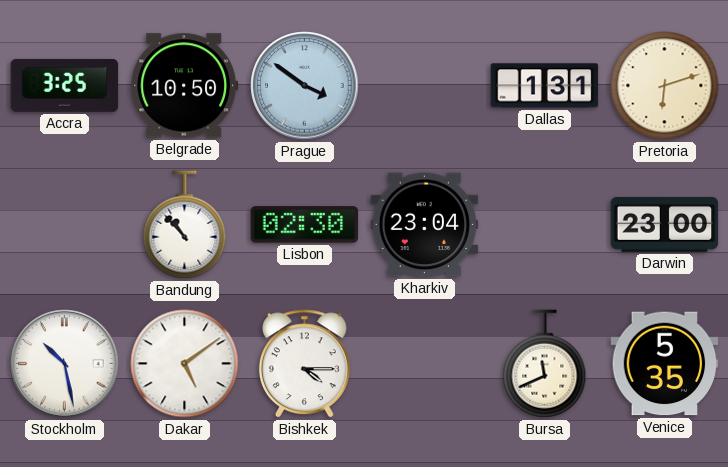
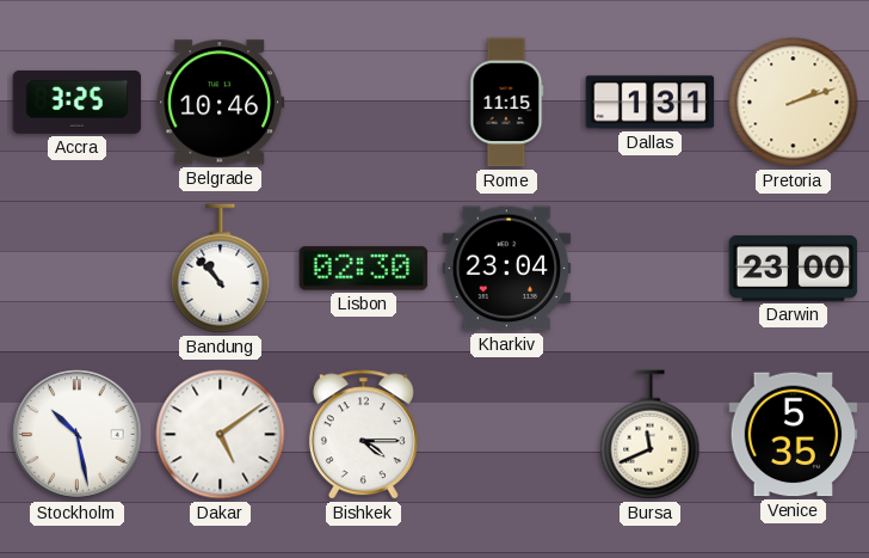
Belgrade: 10:50 -> 10:46
Prague: 3:51 -> none
Rome: none -> 11:15
Pretoria: 6:12 -> 2:12
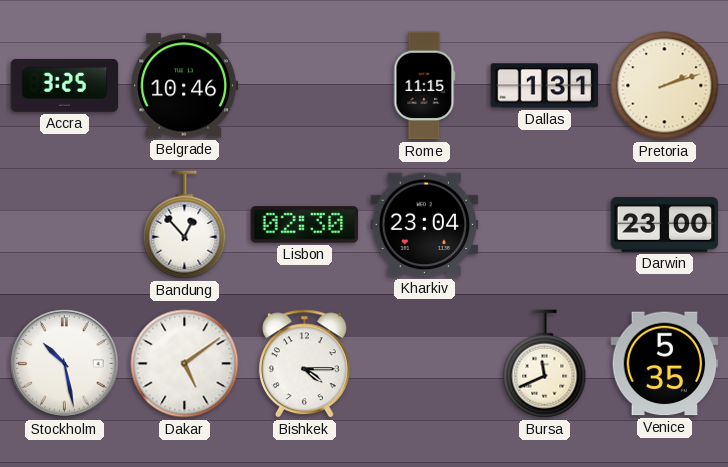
Bandung: 10:53 -> 12:53
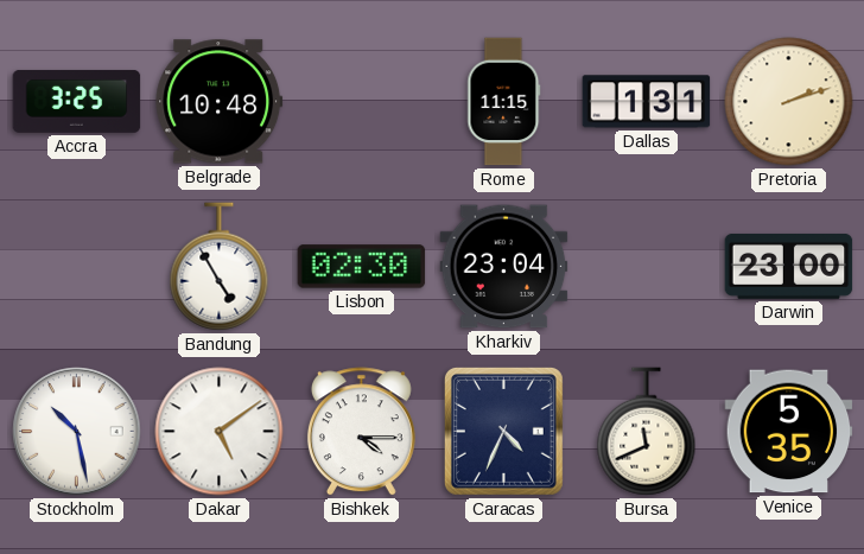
Belgrade: 10:46 -> 10:48
Bandung: 12:53 -> 4:55
Caracas: none -> 4:34
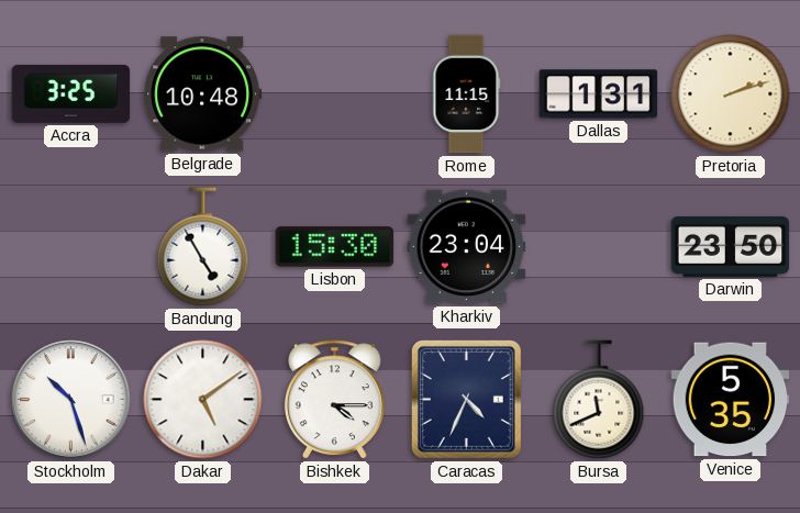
Lisbon: 02:30 -> 15:30
Darwin: 23:00 -> 23:50
Stockholm: 10:28 -> 10:27
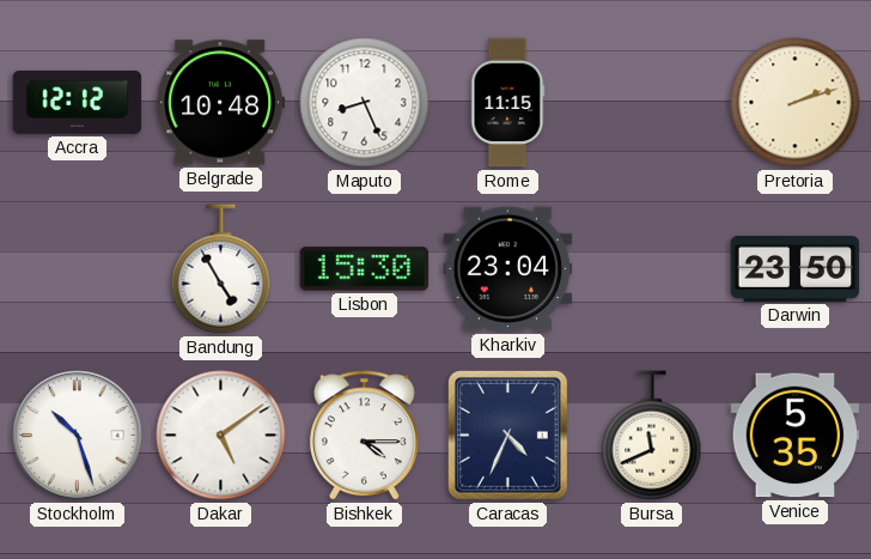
Accra: 3:25 -> 12:12
Maputo: none -> 8:26
Dallas: 1:31 -> none
